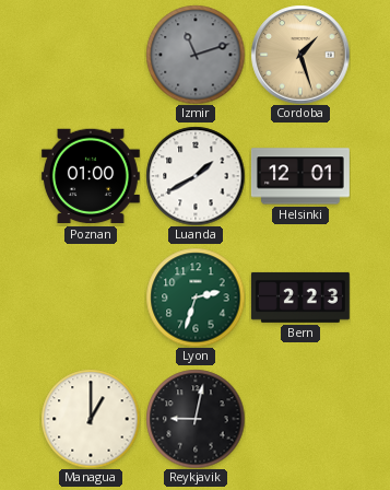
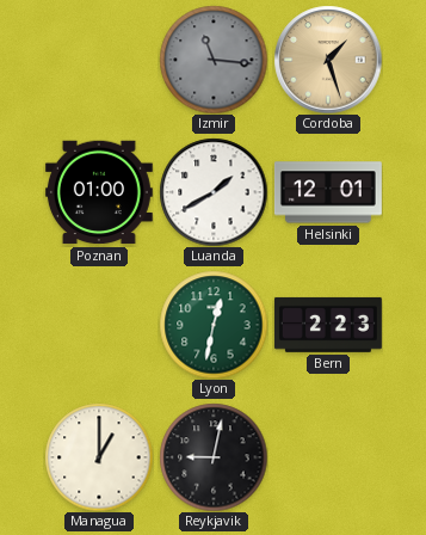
Izmir: 11:12 -> 11:16
Lyon: 2:33 -> 12:32
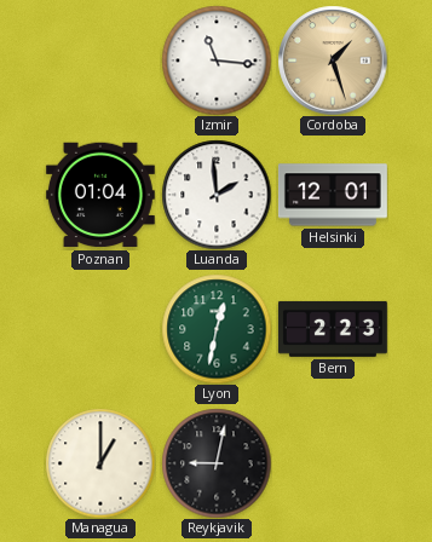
Izmir dial: grey -> white
Poznan: 01:00 -> 01:04
Luanda: 1:40 -> 1:59
